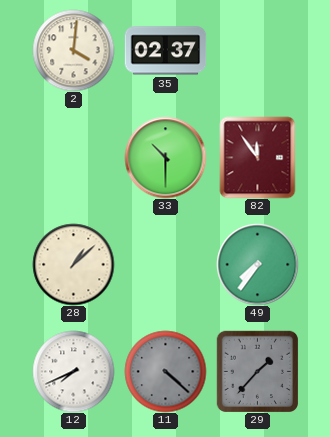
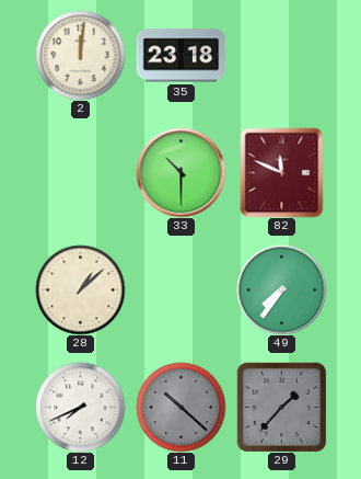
2: 4:01 -> 12:01
35: 02:37 -> 23:18
82: 11:54 -> 11:49
11: 4:22 -> 10:22
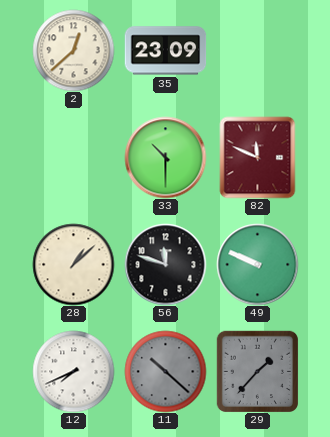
2: 12:01 -> 12:38
35: 23:18 -> 23:09
56: none -> 11:48
49: 7:36 -> 9:49
